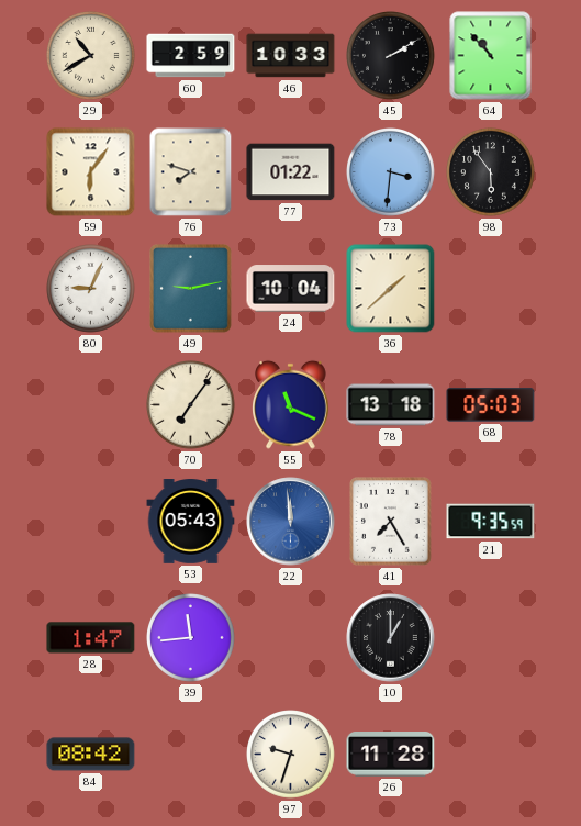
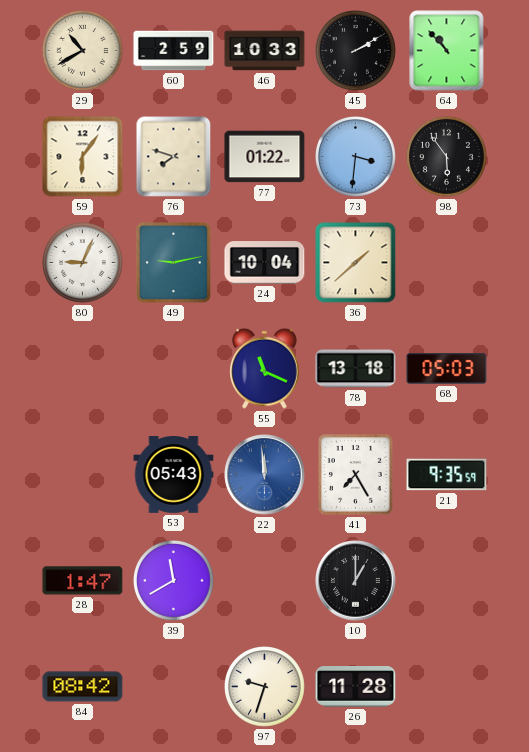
70: 7:06 -> none
39: 11:44 -> 11:40
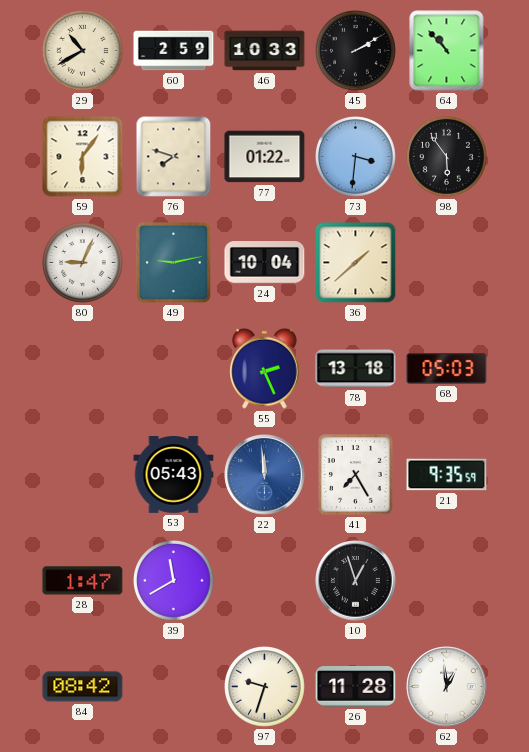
55: 11:19 -> 2:26
10: 1:00 -> 12:57
62: none -> 12:59
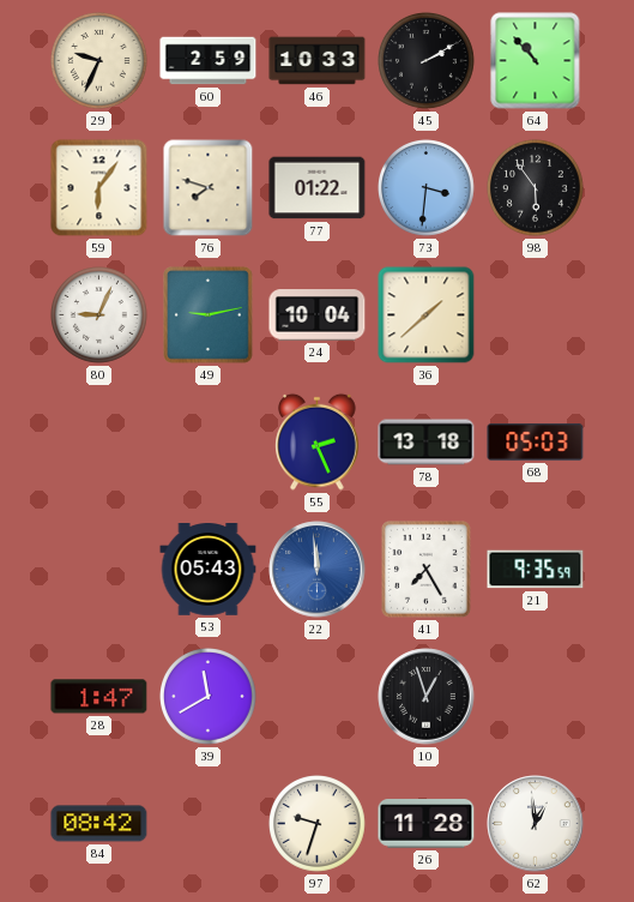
29: 10:40 -> 9:34
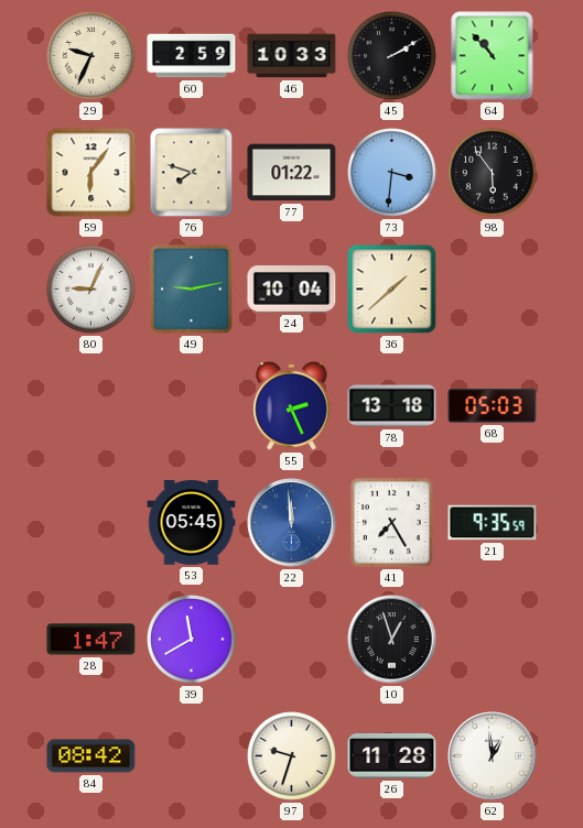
53: 05:43 -> 05:45
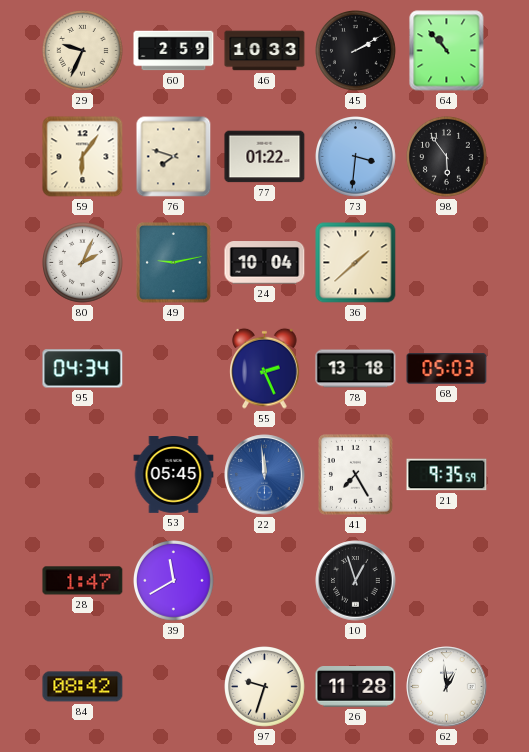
80: 9:04 -> 2:04
95: none -> 04:34
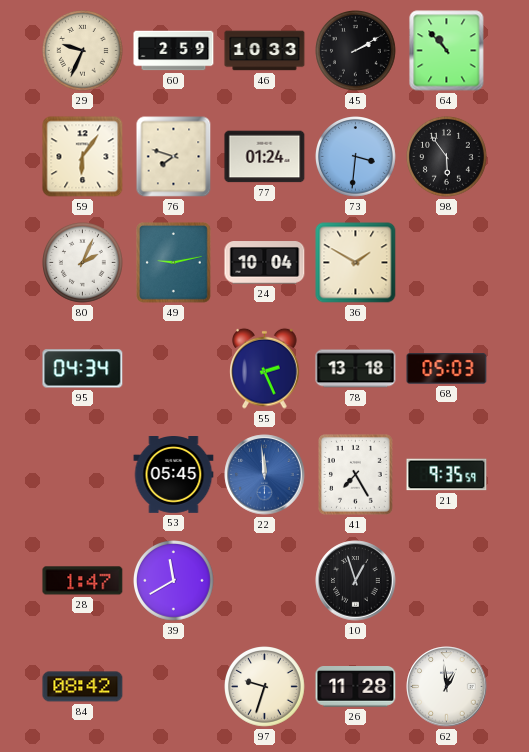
77: 01:22 -> 01:24
36: 1:38 -> 1:50
